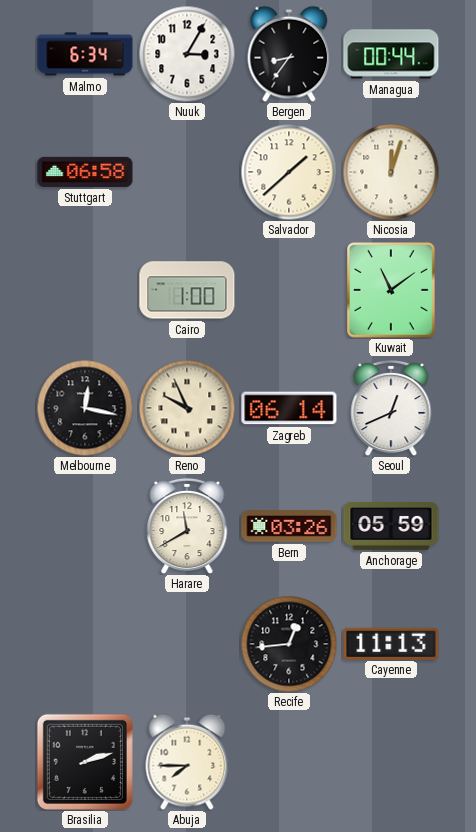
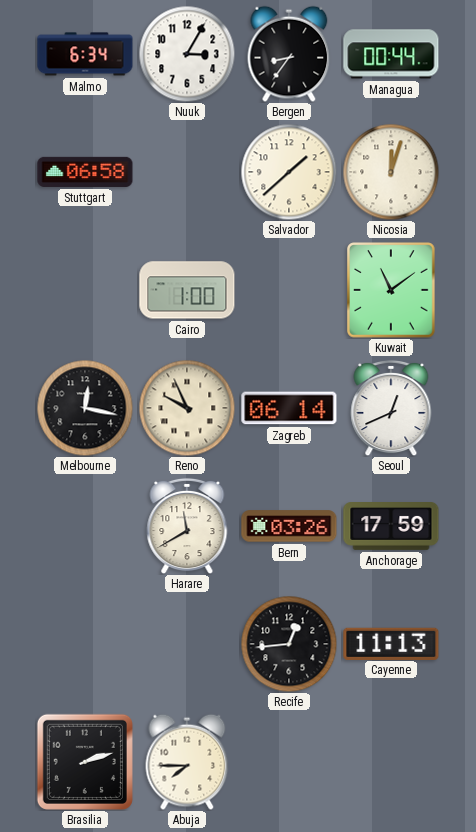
Anchorage: 05:59 -> 17:59
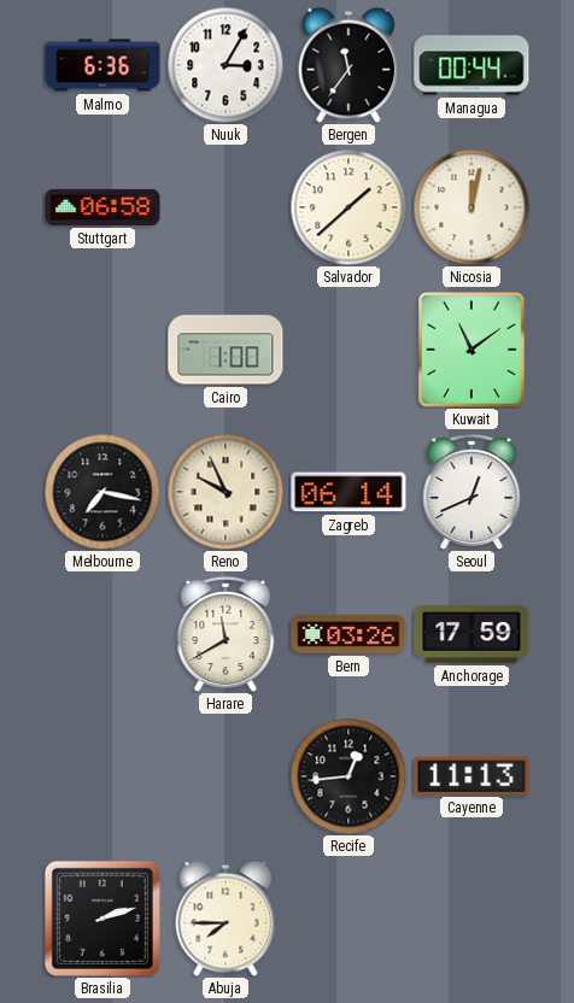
Malmo: 6:34 -> 6:36
Bergen: 8:36 -> 11:36
Nicosia: 12:03 -> 12:02
Melbourne: 12:17 -> 7:17
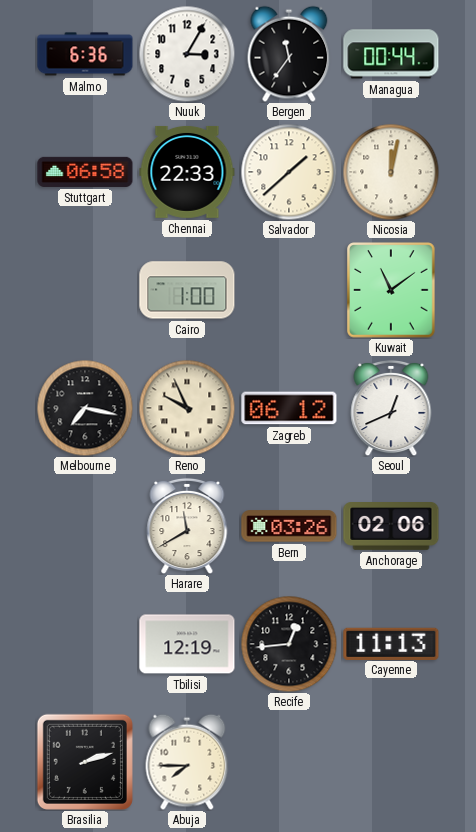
Chennai: none -> 22:33
Zagreb: 06:14 -> 06:12
Anchorage: 17:59 -> 02:06
Tbilisi: none -> 12:19
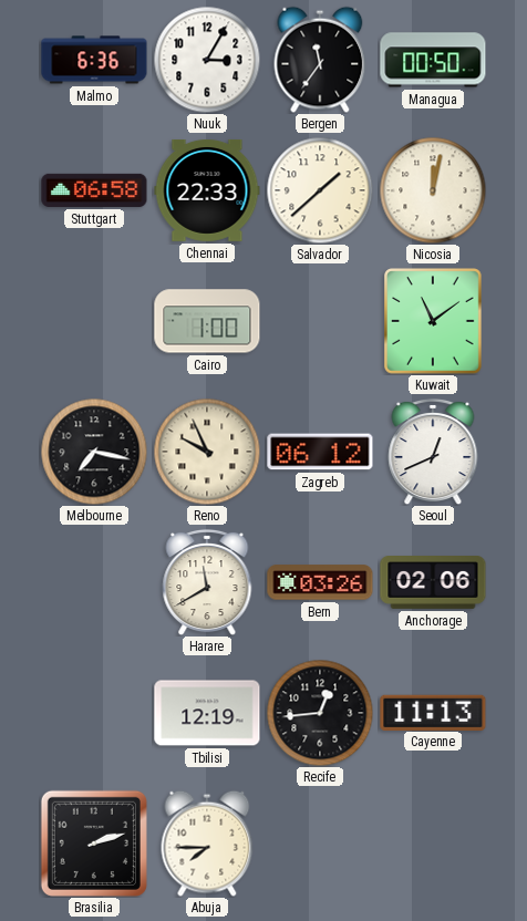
Managua: 00:44 -> 00:50
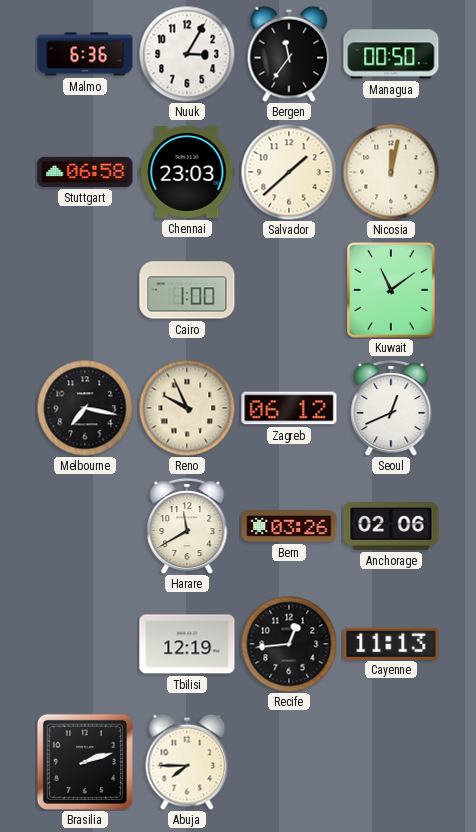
Chennai: 22:33 -> 23:03
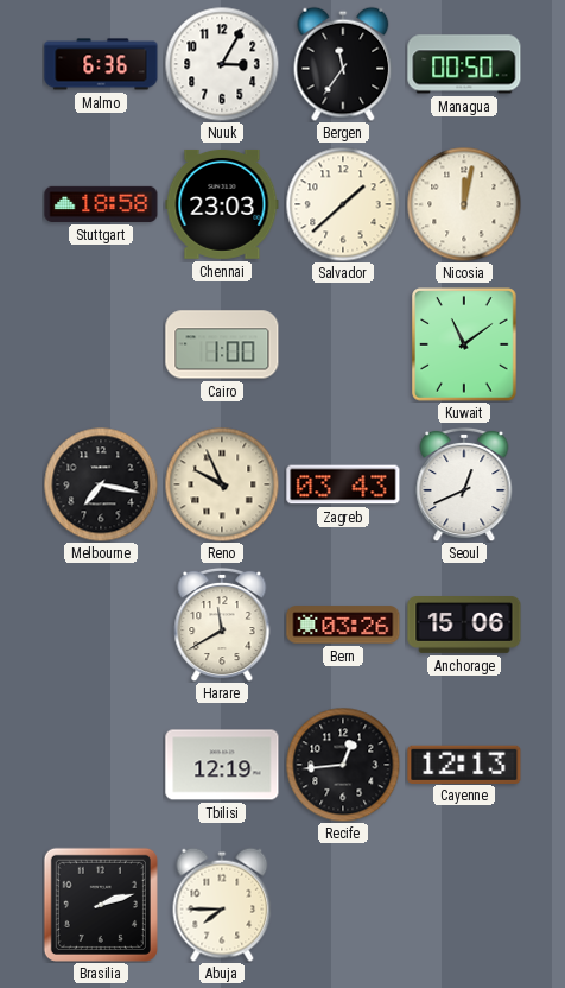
Stuttgart: 06:58 -> 18:58
Zagreb: 06:12 -> 03:43
Anchorage: 02:06 -> 15:06
Cayenne: 11:13 -> 12:13
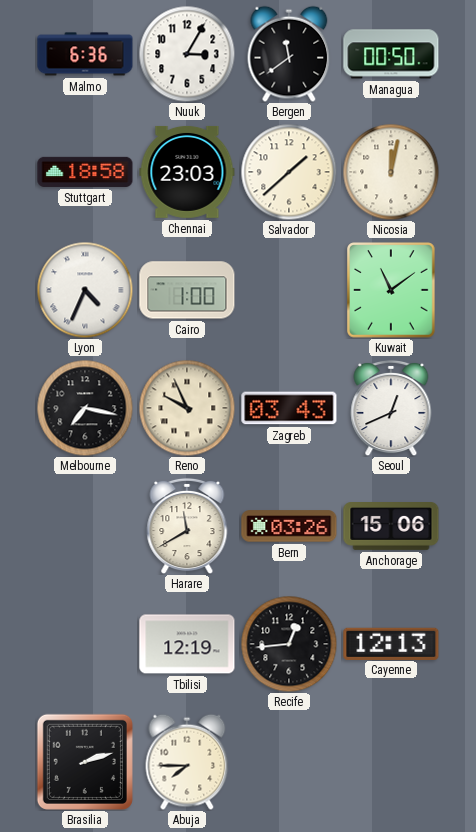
Bergen: 11:36 -> 11:39
Lyon: none -> 4:34
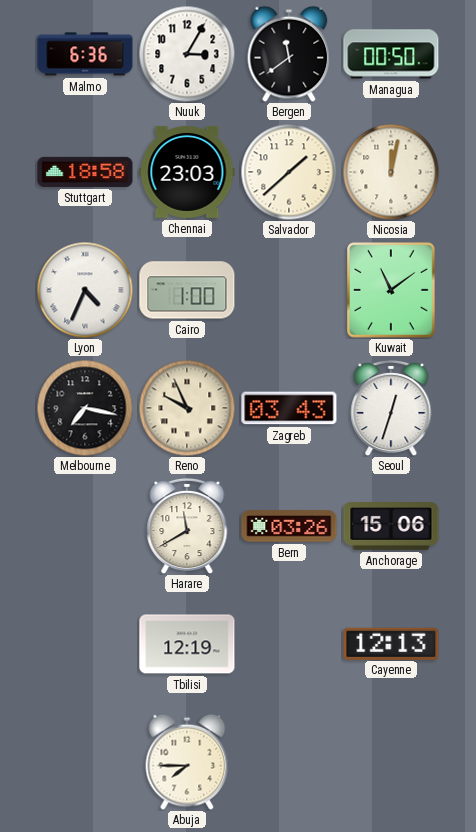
Seoul: 12:41 -> 12:33
Recife: 12:44 -> none
Brasilia: 2:12 -> none
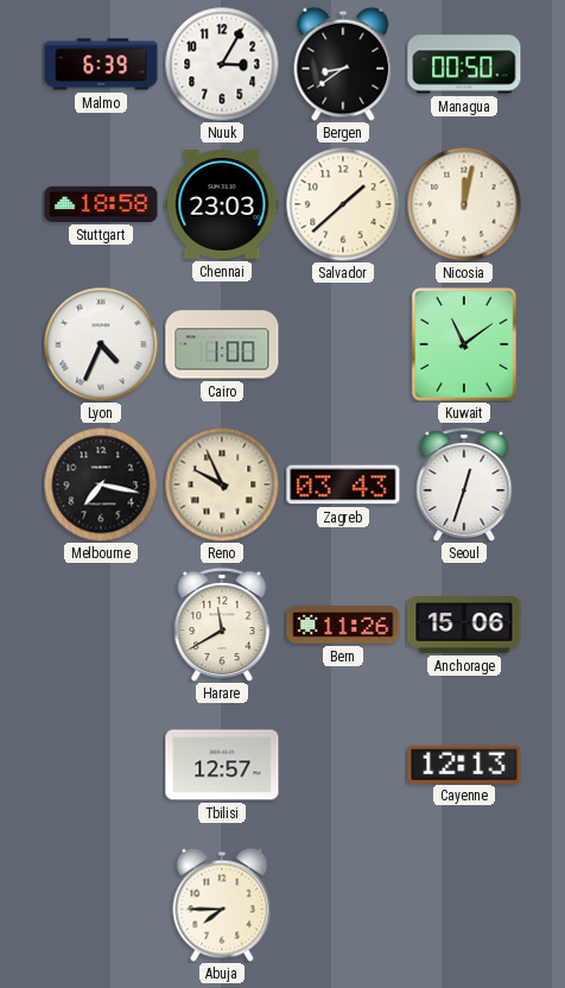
Malmo: 6:36 -> 6:39
Bergen: 11:39 -> 8:39
Bern: 03:26 -> 11:26
Tbilisi: 12:19 -> 12:57
